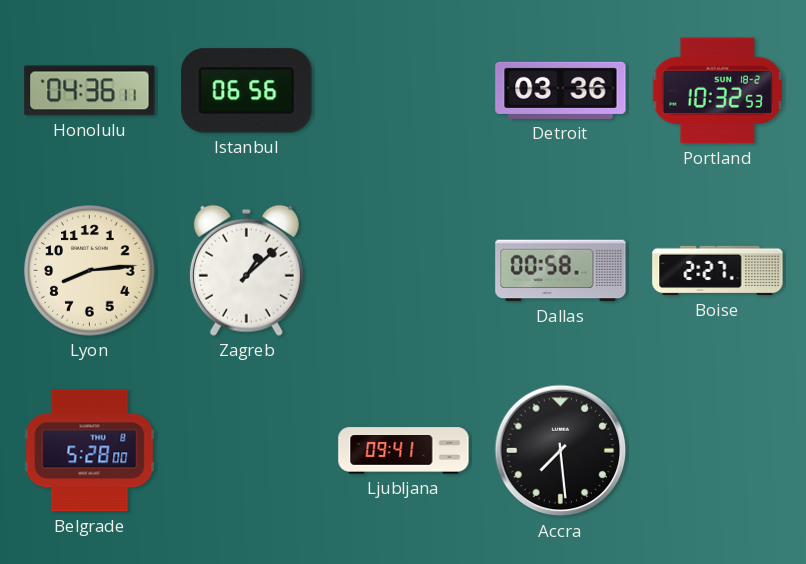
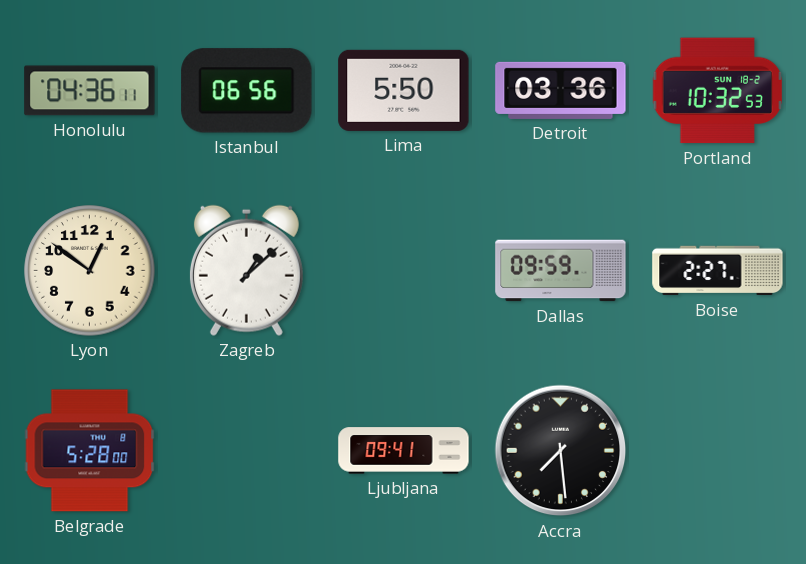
Lima: none -> 5:50
Lyon: 8:14 -> 12:51
Dallas: 00:58 -> 09:59
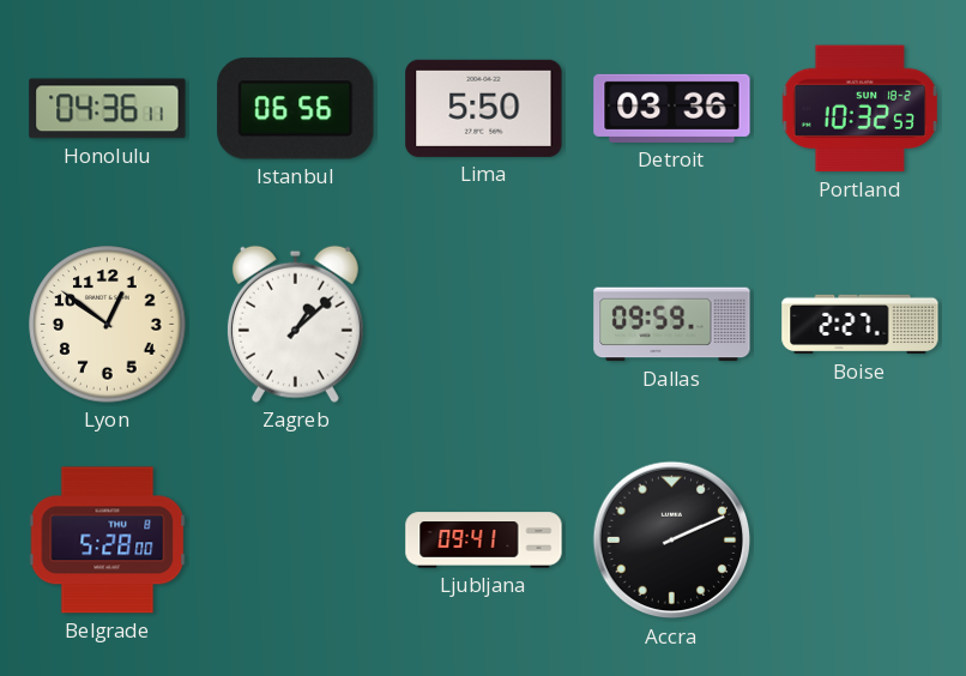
Accra: 7:29 -> 2:11
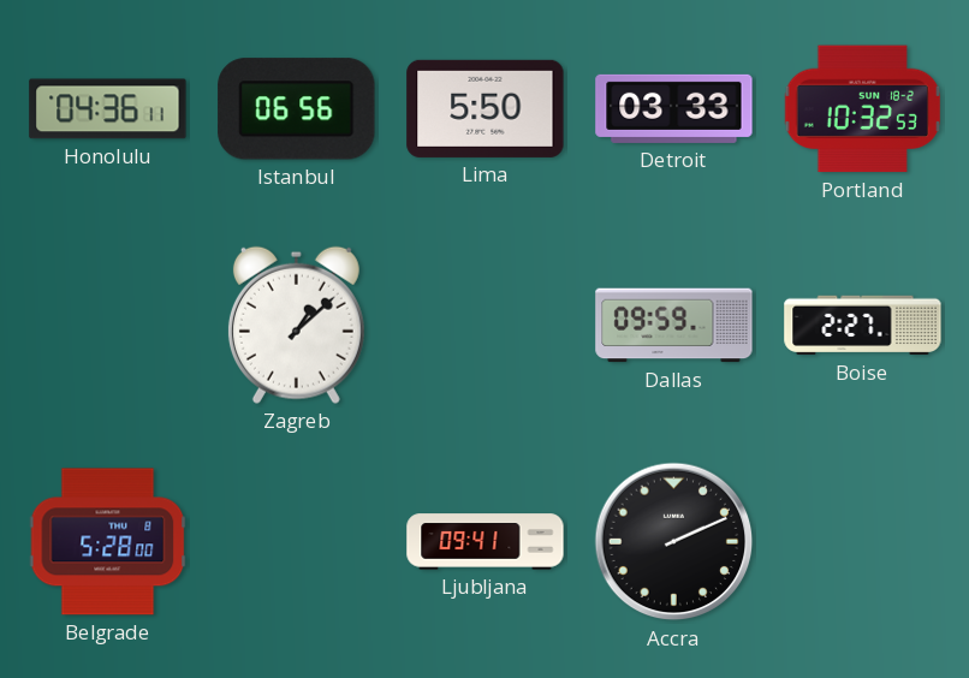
Detroit: 03:36 -> 03:33
Lyon: 12:51 -> none
